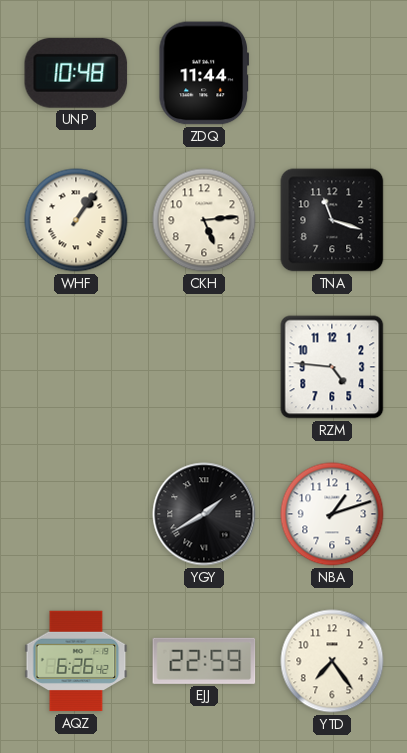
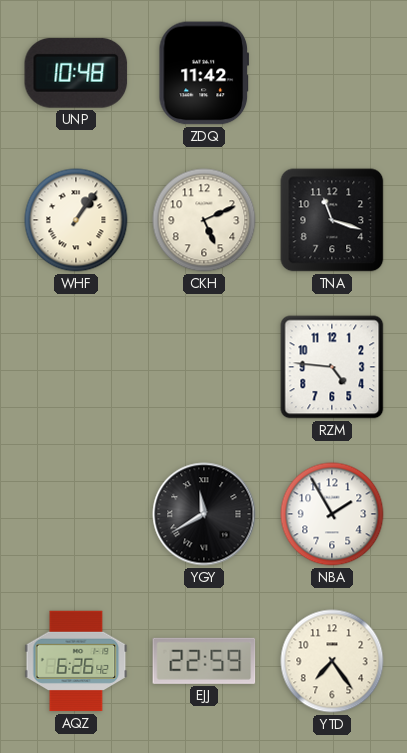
ZDQ: 11:44 -> 11:42
CKH: 5:14 -> 5:11
YGY: 1:40 -> 11:40
NBA: 1:12 -> 1:55
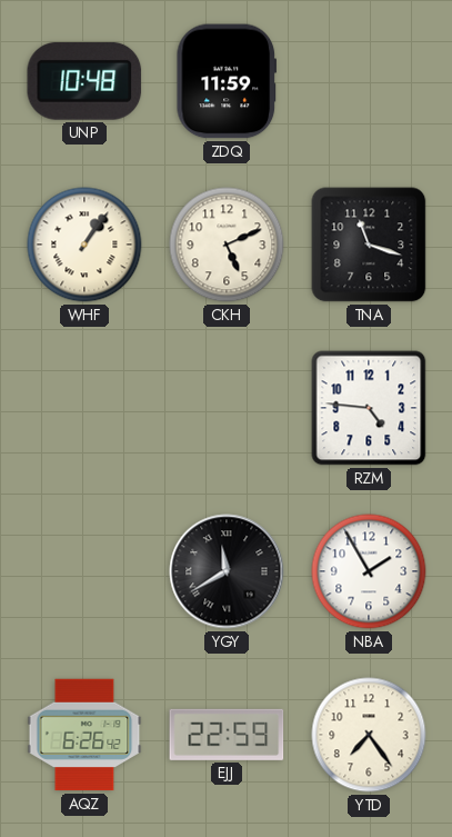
ZDQ: 11:42 -> 11:59
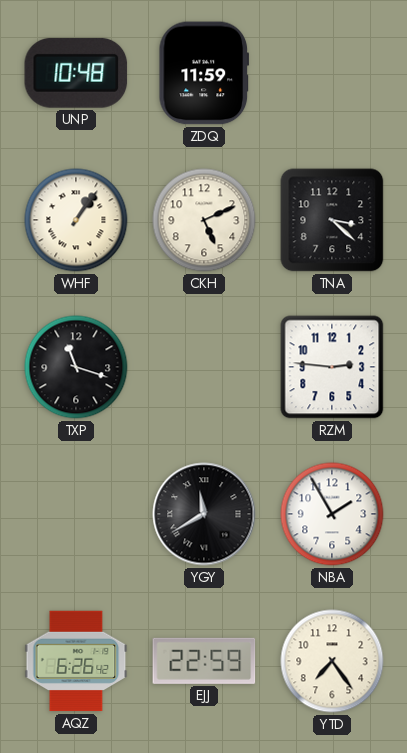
TNA: 11:18 -> 3:22
TXP: none -> 11:18
RZM: 4:46 -> 2:46
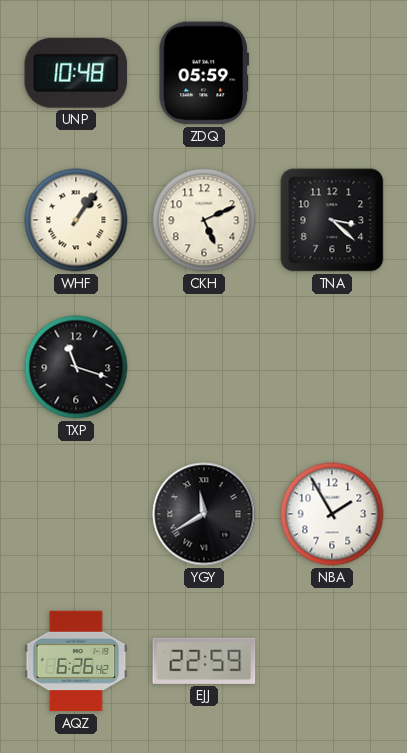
ZDQ: 11:59 -> 05:59
RZM: 2:46 -> none
YTD: 7:24 -> none
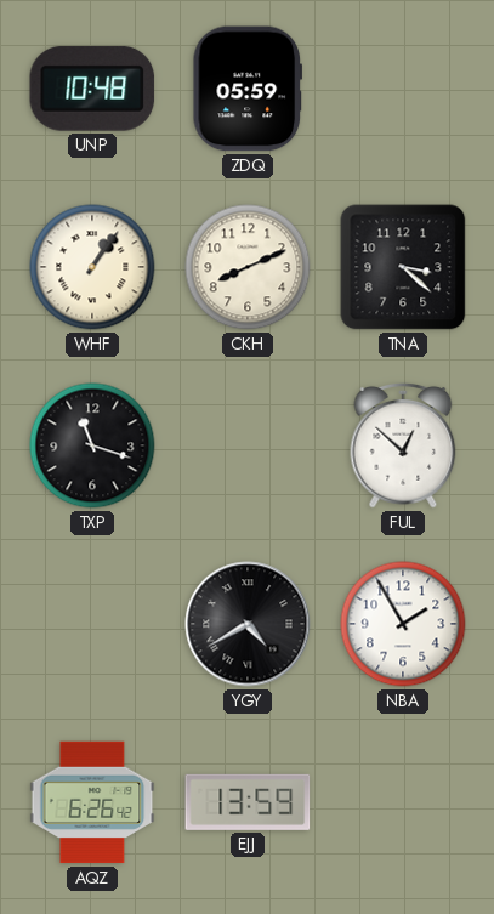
CKH: 5:11 -> 8:11
FUL: none -> 12:52
YGY: 11:40 -> 4:40
EJJ: 22:59 -> 13:59
